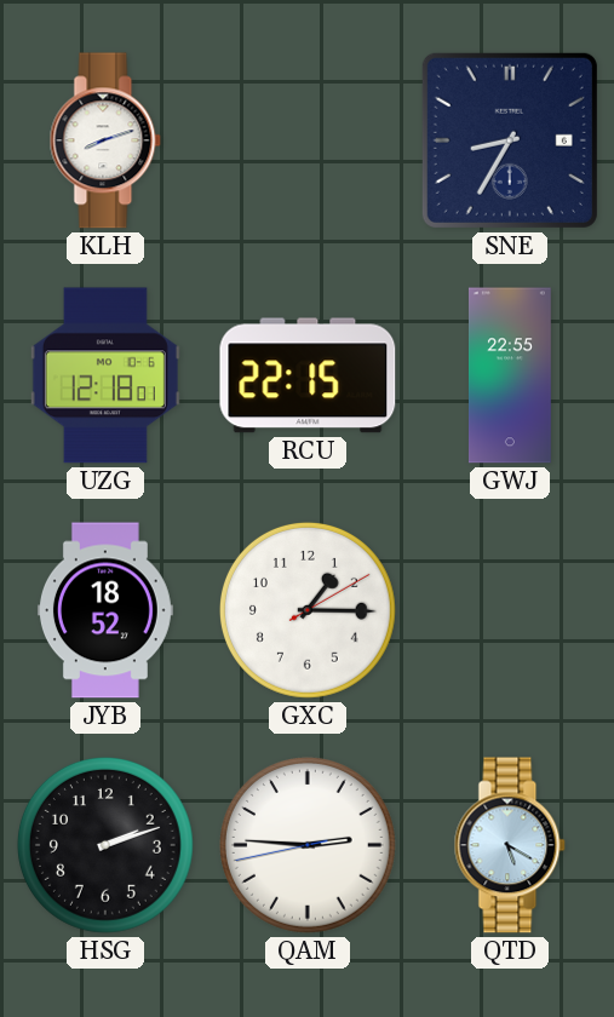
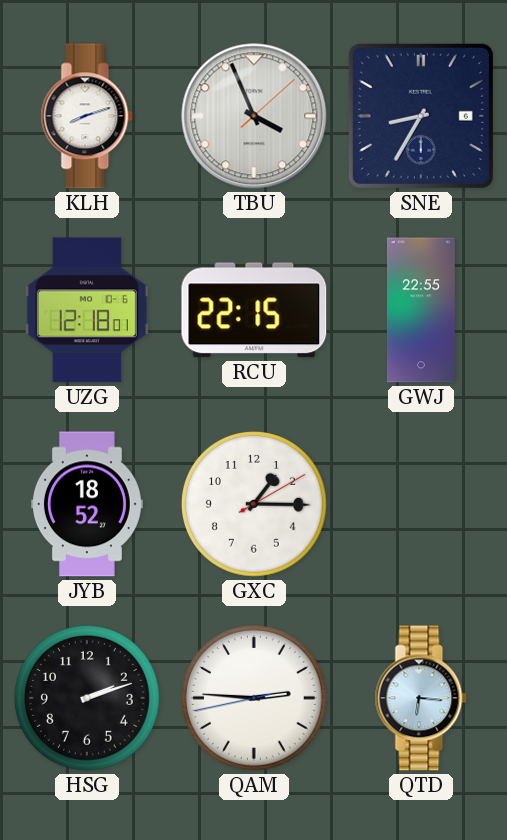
TBU: none -> 3:56
QTD: 5:20 -> 6:16
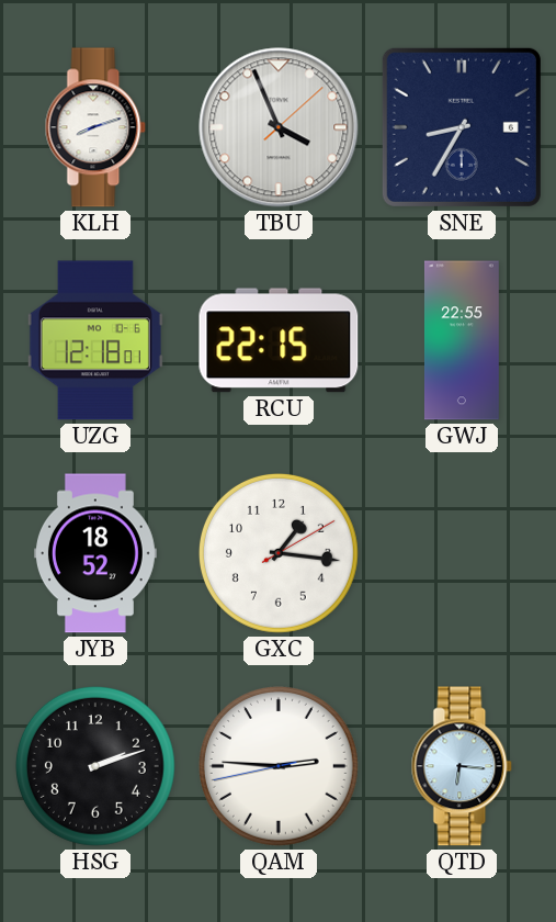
GXC: 1:15 -> 1:16
